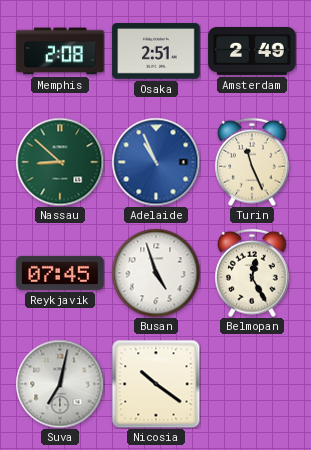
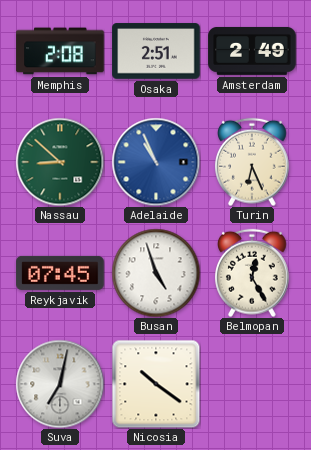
Turin: 11:26 -> 6:26
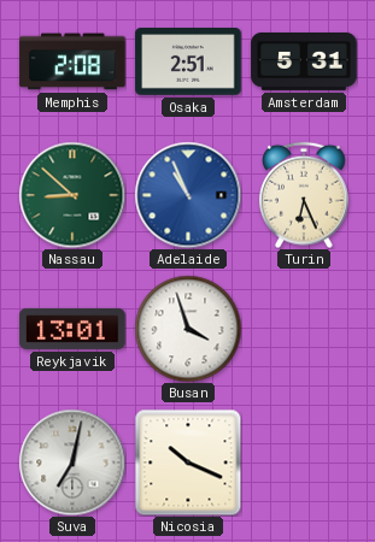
Amsterdam: 2:49 -> 5:31
Reykjavik: 07:45 -> 13:01
Busan: 4:57 -> 3:57
Belmopan: 12:25 -> none
Nicosia: 10:21 -> 10:19
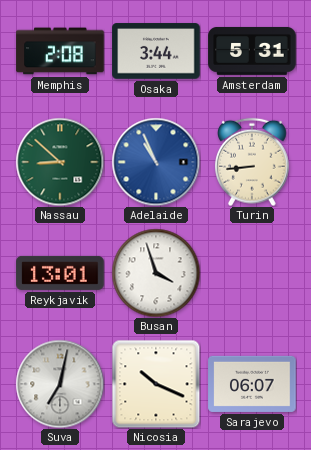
Osaka: 2:51 -> 3:44
Turin: 6:26 -> 8:44
Sarajevo: none -> 06:07
